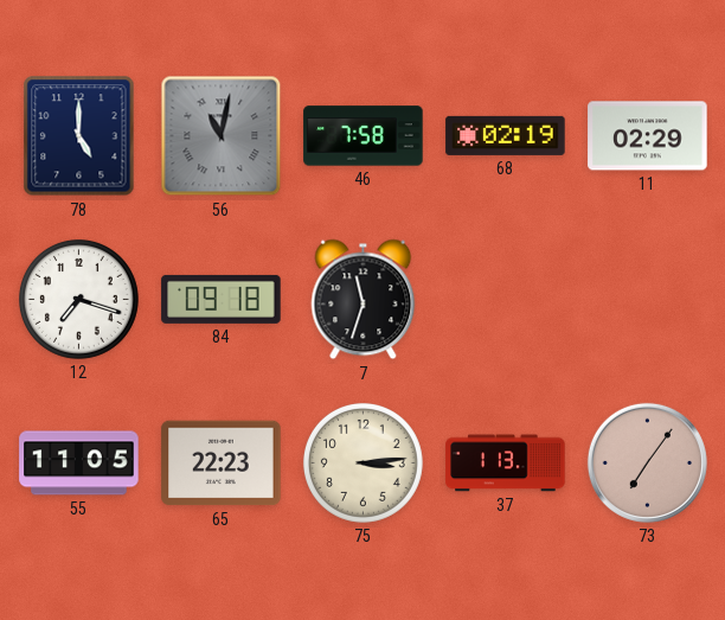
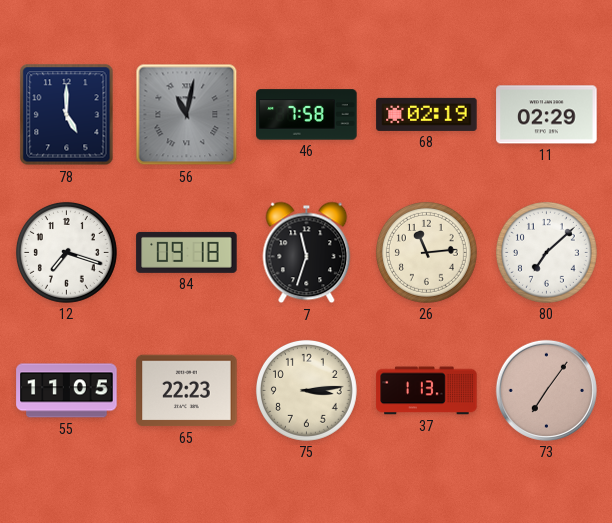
26: none -> 11:14
80: none -> 7:08
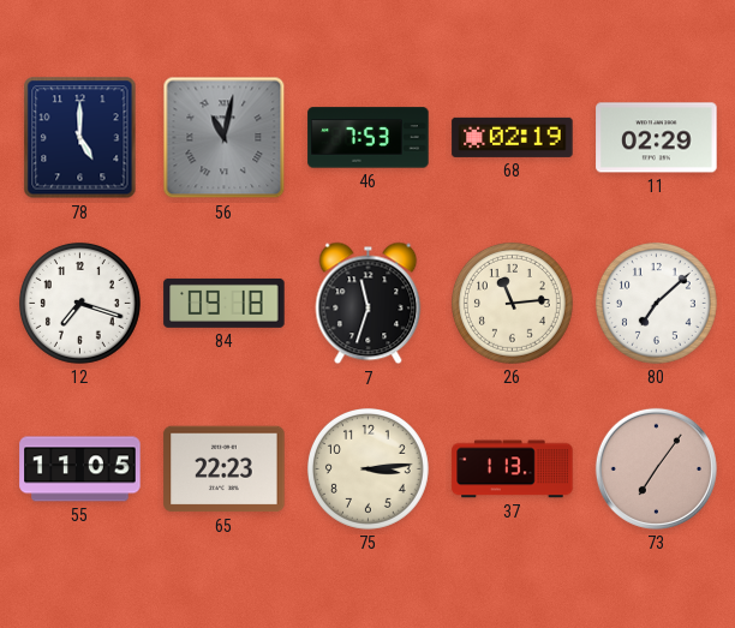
46: 7:58 -> 7:53
